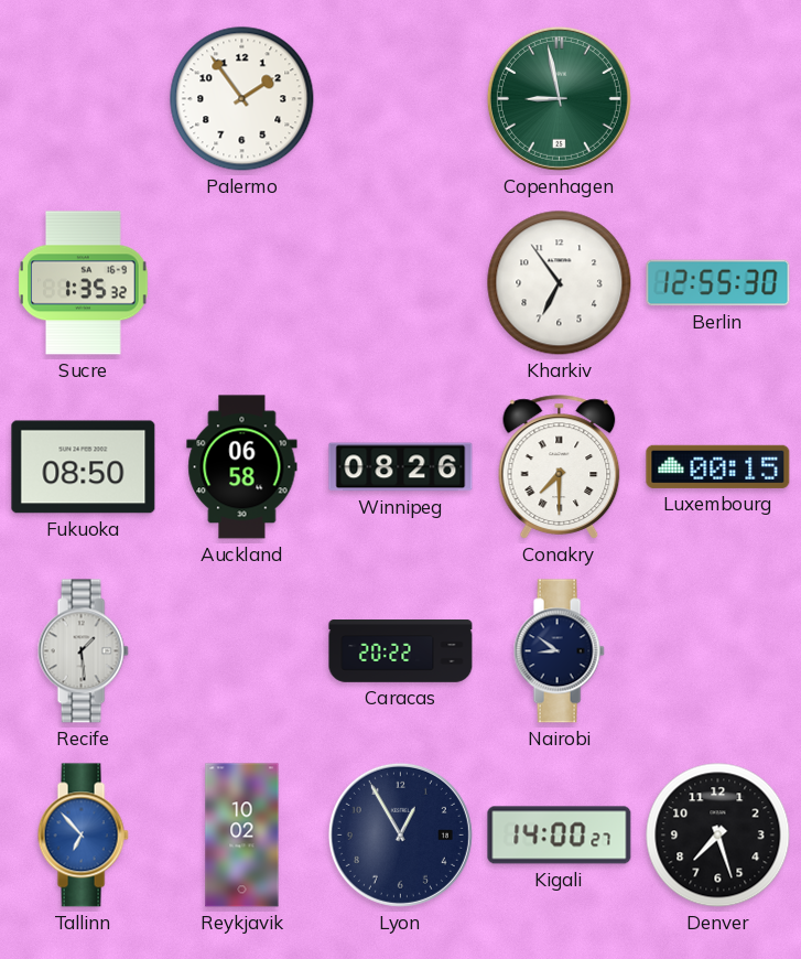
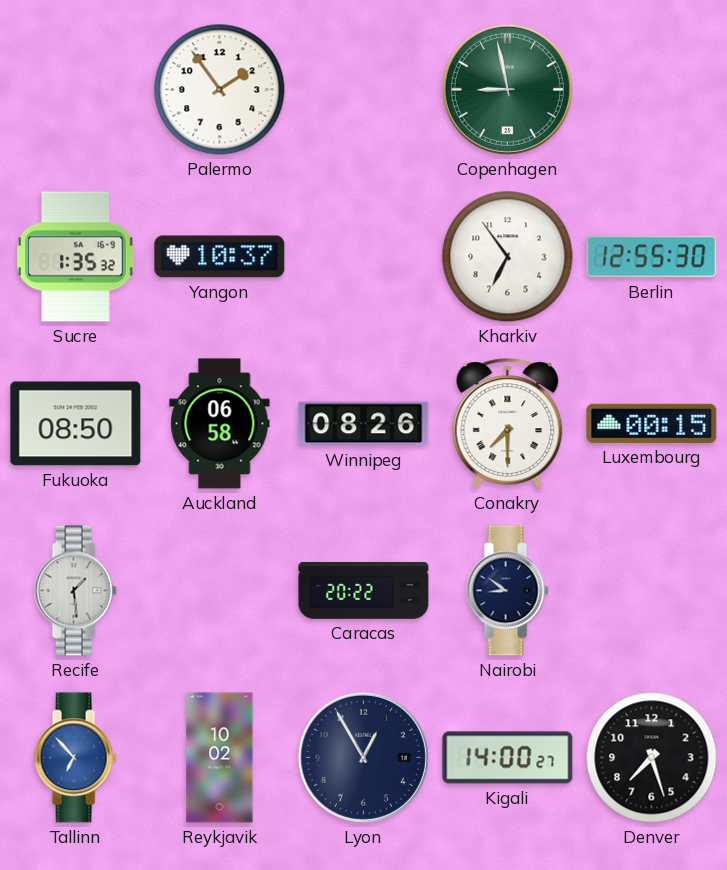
Yangon: none -> 10:37
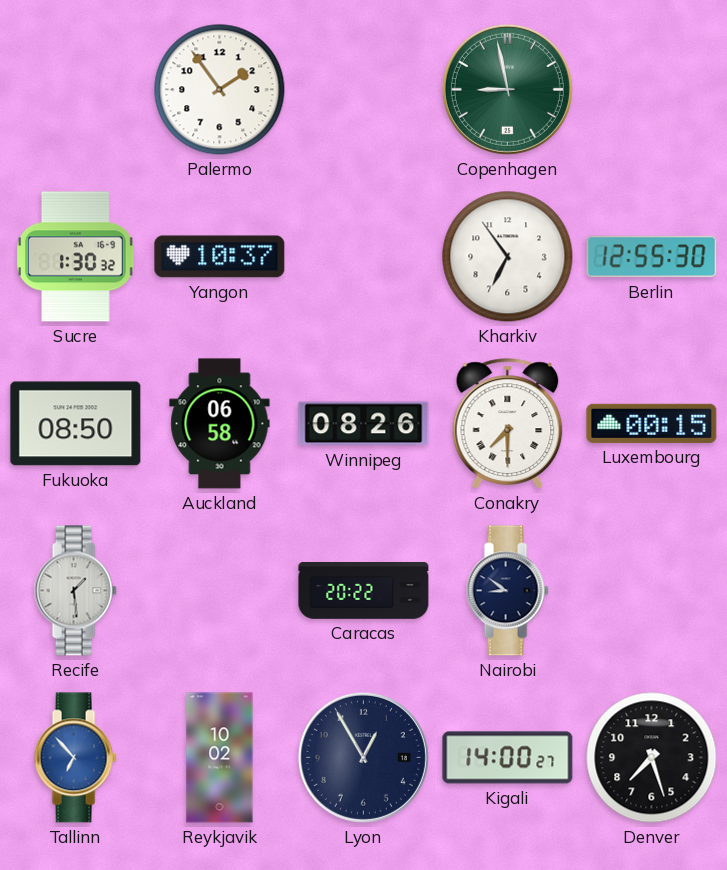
Sucre: 1:35 -> 1:30
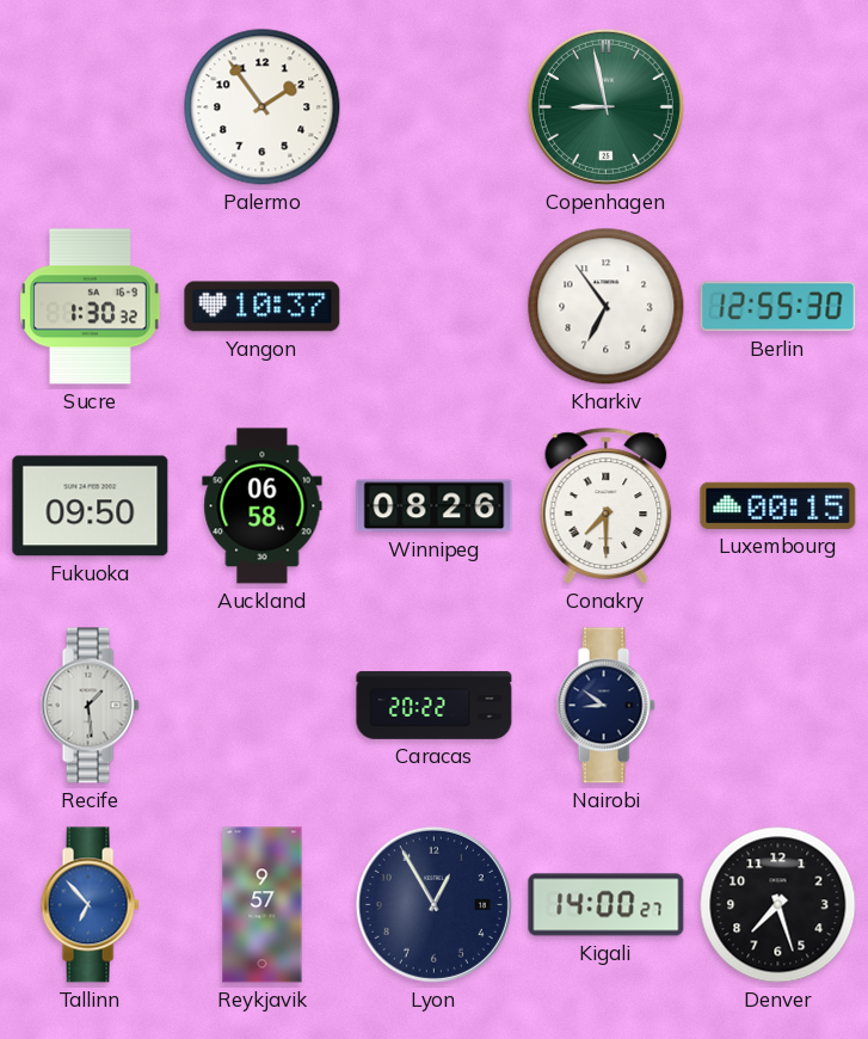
Fukuoka: 08:50 -> 09:50
Reykjavik: 10:02 -> 9:57
